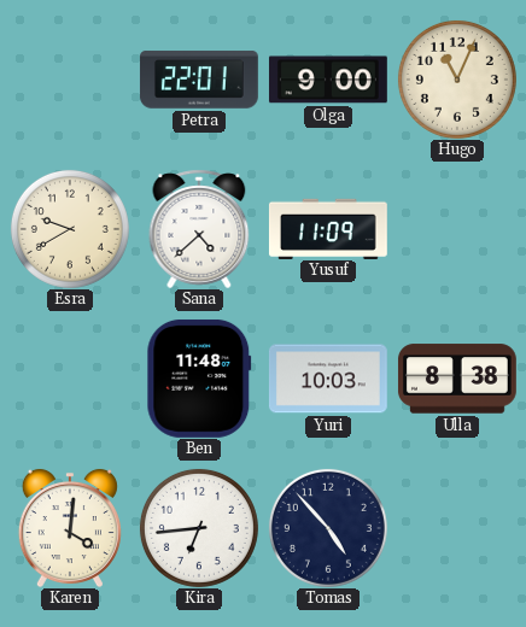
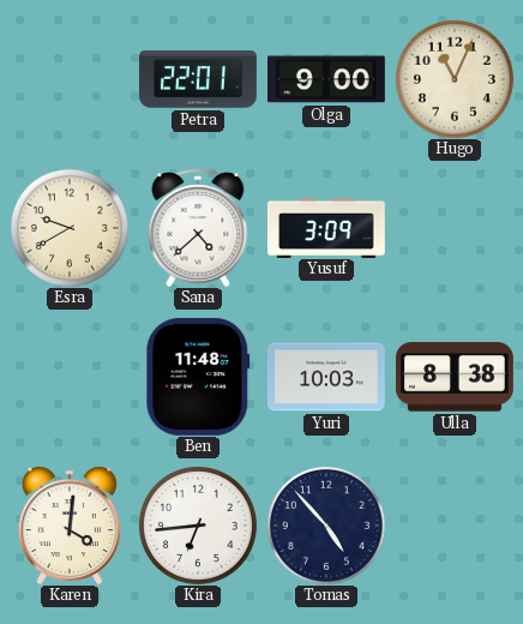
Yusuf: 11:09 -> 3:09
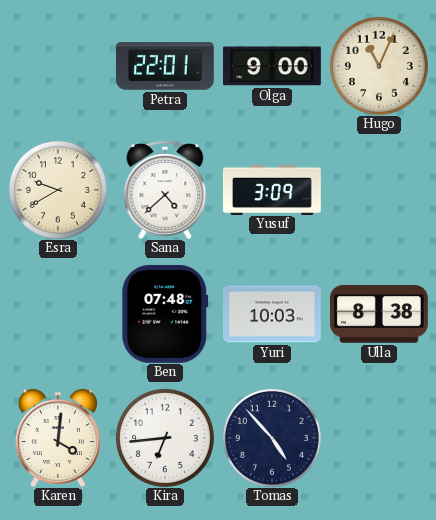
Ben: 11:48 -> 07:48
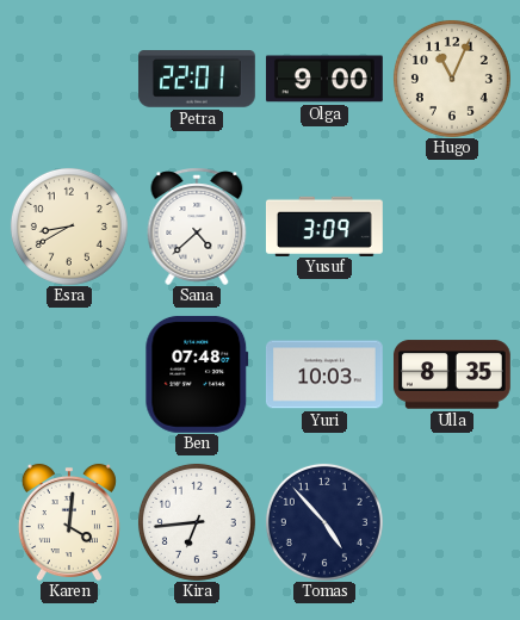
Esra: 9:40 -> 8:40
Ulla: 8:38 -> 8:35
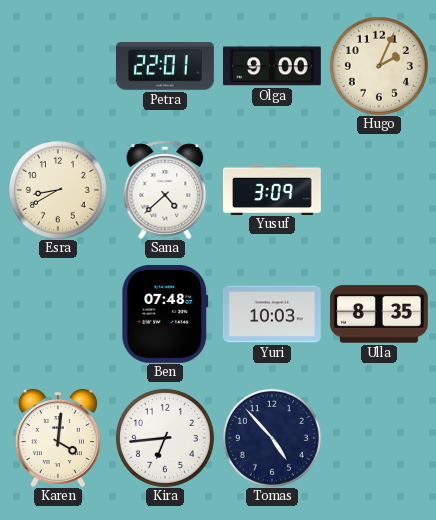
Hugo: 11:04 -> 2:04
